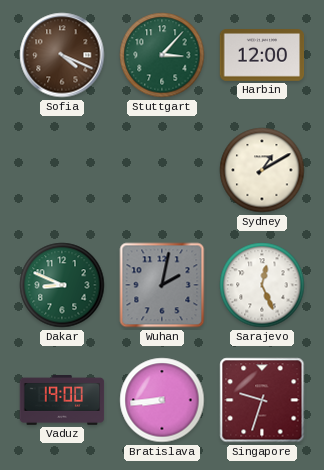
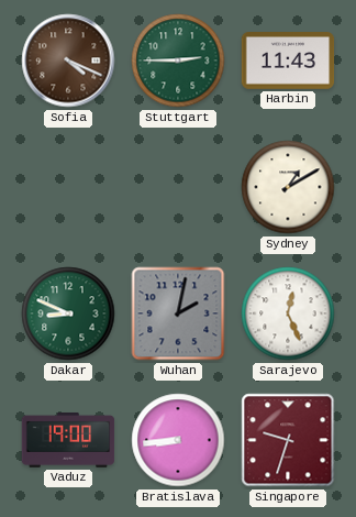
Stuttgart: 3:07 -> 2:45
Harbin: 12:00 -> 11:43
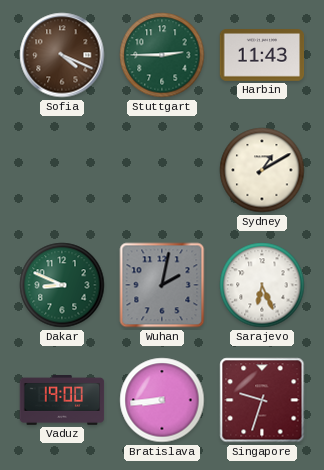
Sarajevo: 12:26 -> 6:26
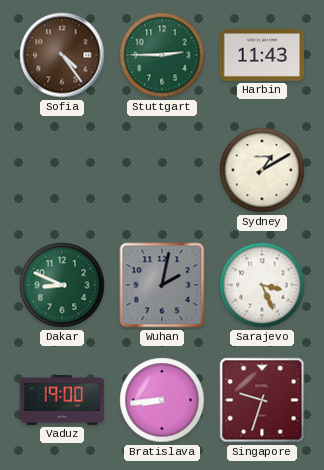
Sofia: 4:19 -> 4:24
Sarajevo: 6:26 -> 3:26
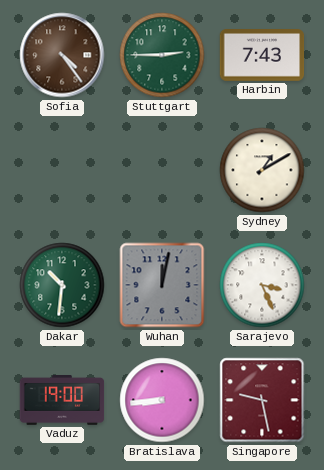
Harbin: 11:43 -> 7:43
Dakar: 8:49 -> 10:31
Wuhan: 2:02 -> 12:02
Singapore: 9:33 -> 9:28
